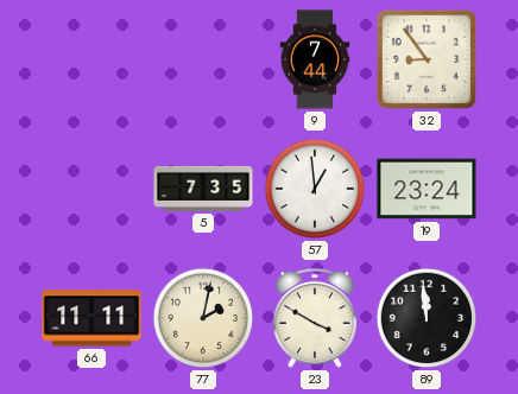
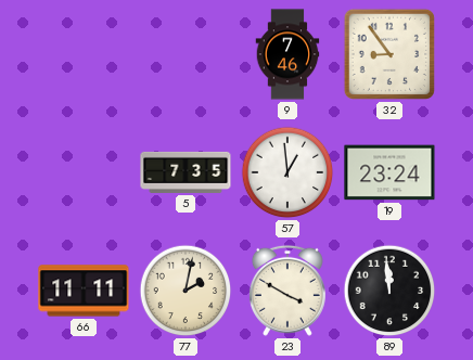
9: 7:44 -> 7:46
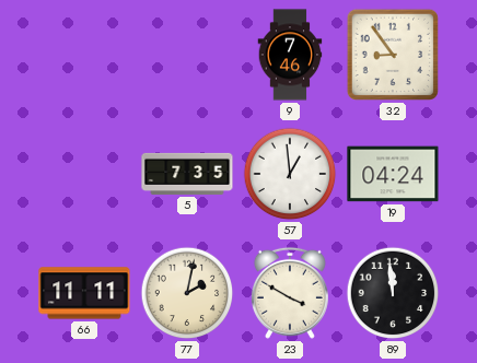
19: 23:24 -> 04:24
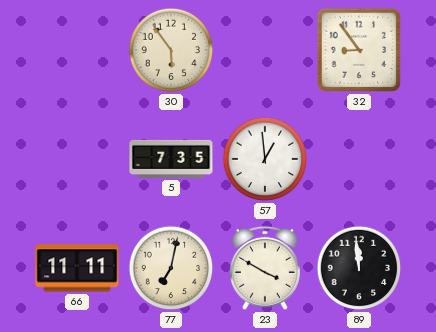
30: none -> 5:54
9: 7:46 -> none
19: 04:24 -> none
77: 2:02 -> 7:02
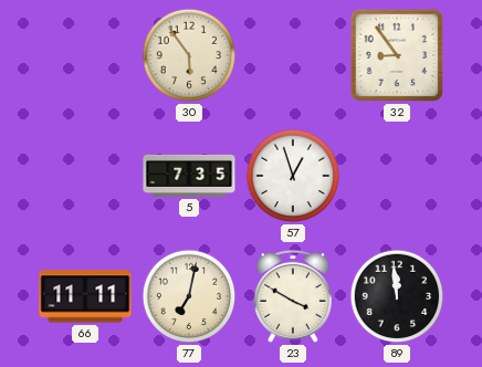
57: 12:59 -> 12:57
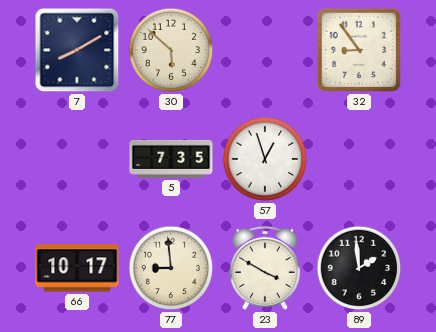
7: none -> 8:10
30: 5:54 -> 5:52
66: 11:11 -> 10:17
77: 7:02 -> 8:59
89: 11:59 -> 1:59
